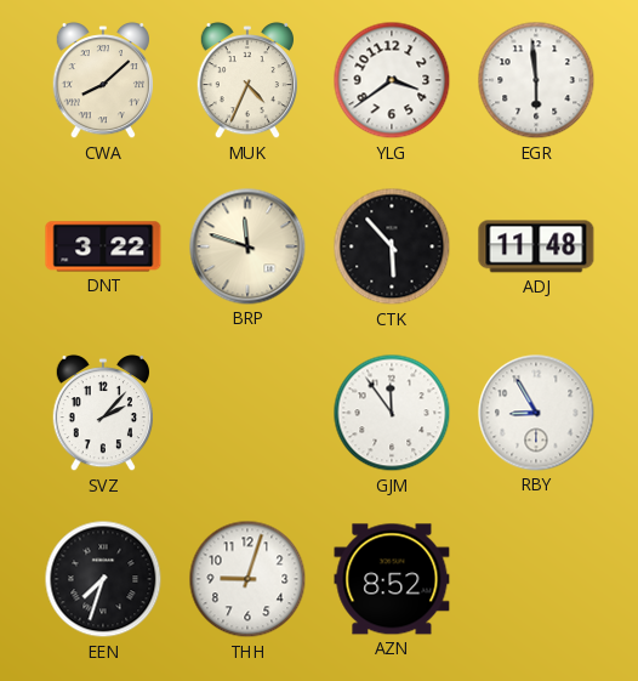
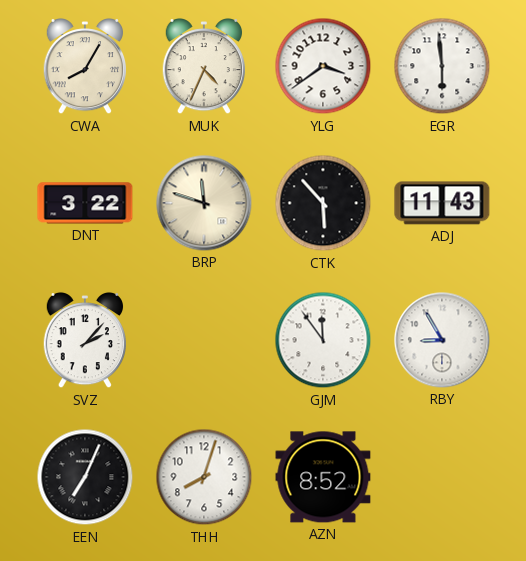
CWA: 8:08 -> 8:05
ADJ: 11:48 -> 11:43
EEN: 7:33 -> 7:04
THH: 9:03 -> 8:03
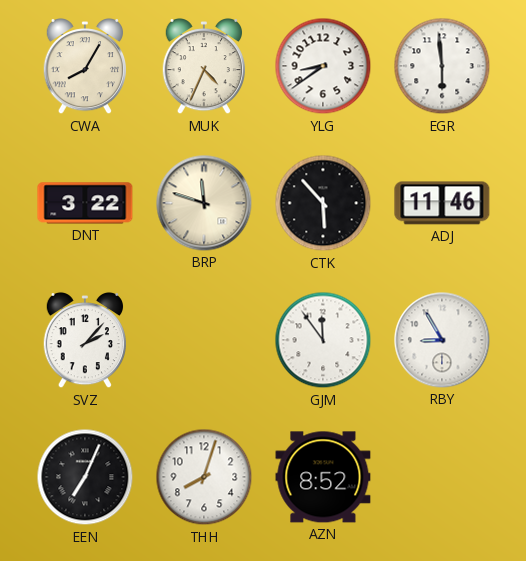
YLG: 3:39 -> 8:39
ADJ: 11:43 -> 11:46
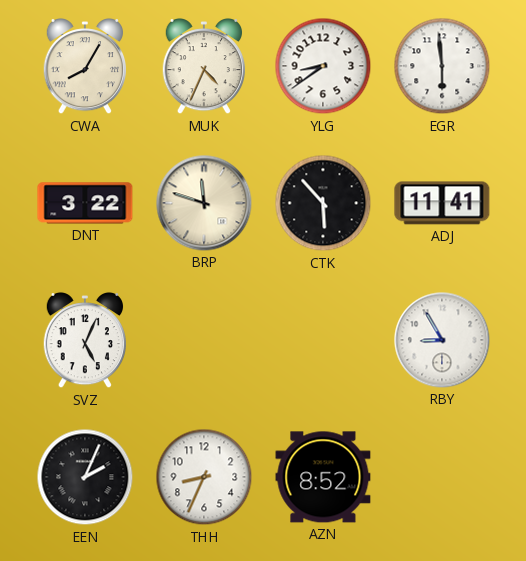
ADJ: 11:46 -> 11:41
SVZ: 2:07 -> 5:04
GJM: 11:54 -> none
EEN: 7:04 -> 2:04
THH: 8:03 -> 8:34
